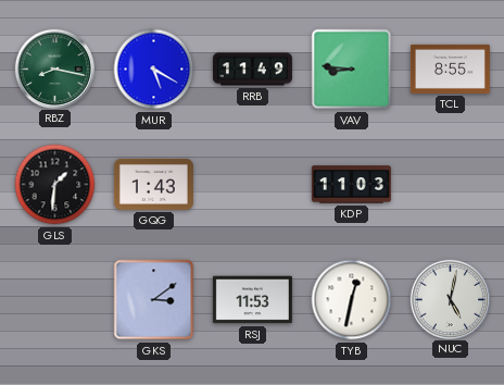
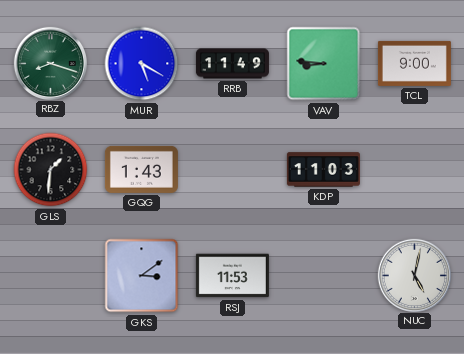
RBZ: 8:17 -> 8:18
TCL: 8:55 -> 9:00
TYB: 12:32 -> none
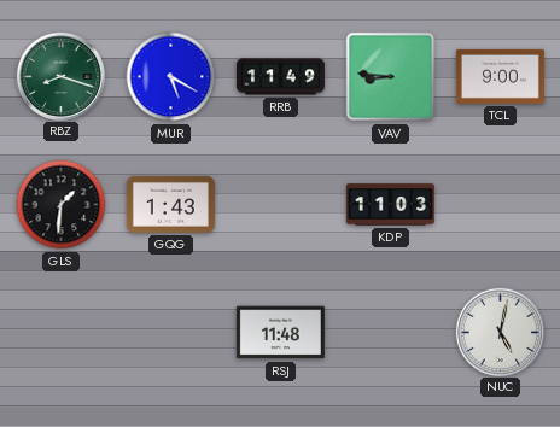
GKS: 3:09 -> none
RSJ: 11:53 -> 11:48
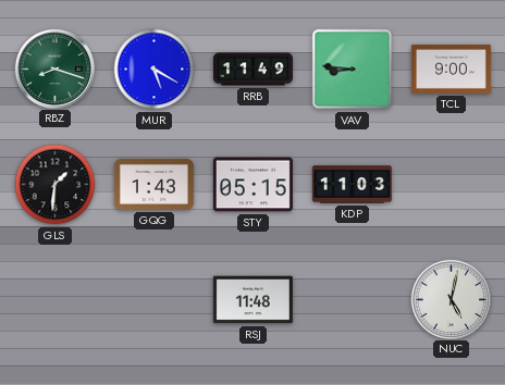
STY: none -> 05:15
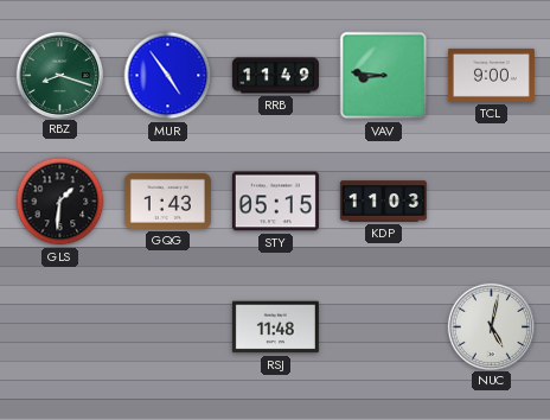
MUR: 5:20 -> 4:54
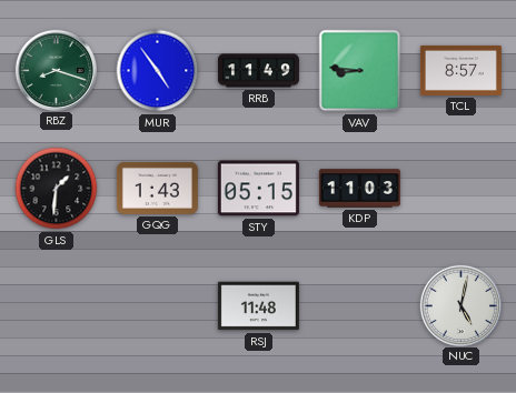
TCL: 9:00 -> 8:57
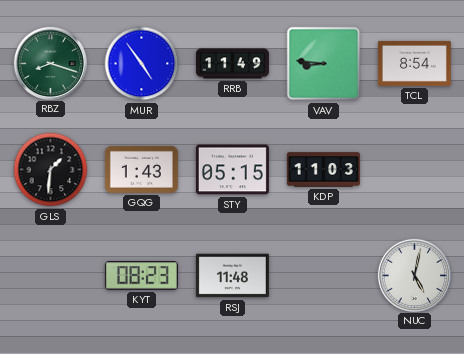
TCL: 8:57 -> 8:54
KYT: none -> 08:23
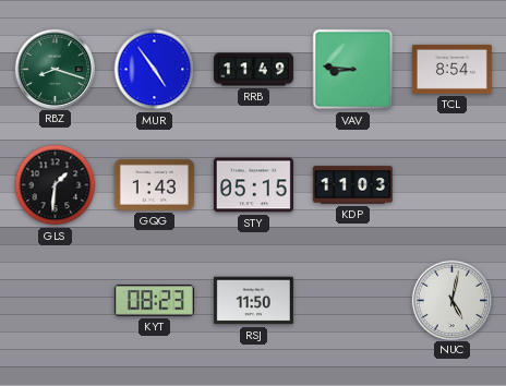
RSJ: 11:48 -> 11:50
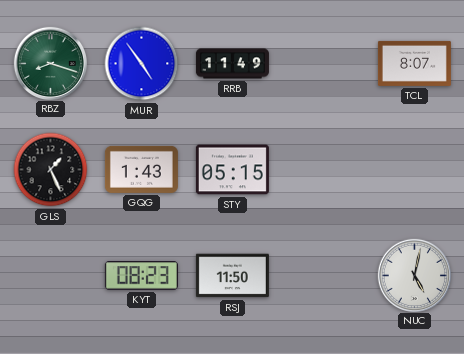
VAV: 8:46 -> none
TCL: 8:54 -> 8:07
GLS: 1:31 -> 1:26
KDP: 11:03 -> none
